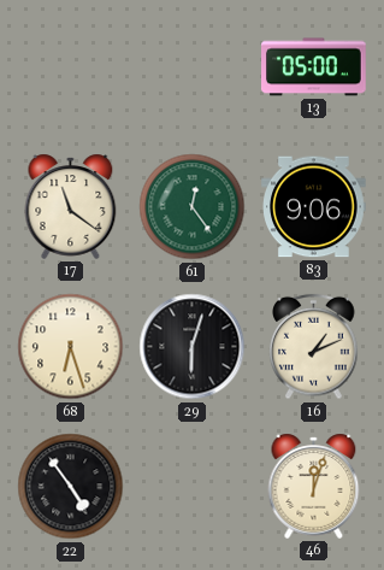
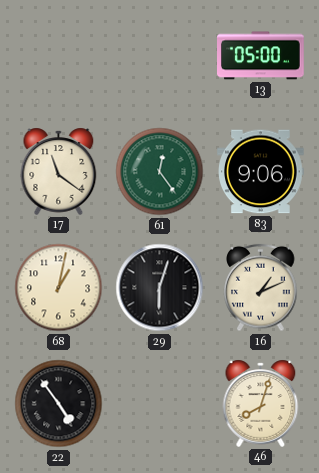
68: 6:27 -> 1:02
46: 12:03 -> 8:03
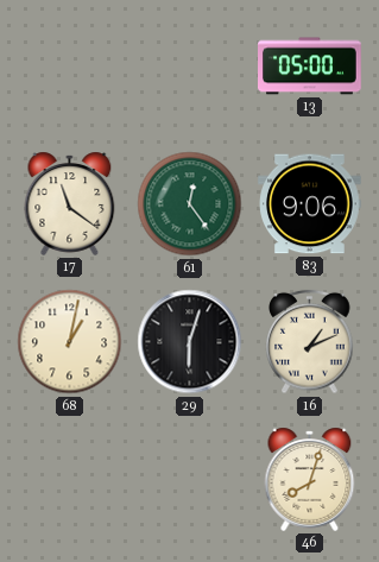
22: 4:54 -> none
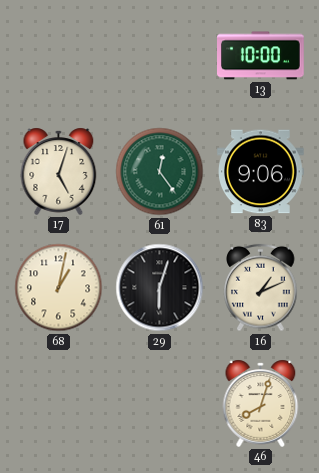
13: 05:00 -> 10:00
17: 11:21 -> 5:03
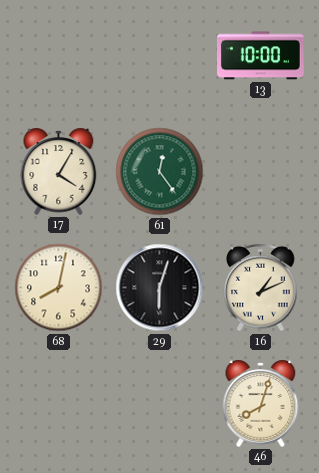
17: 5:03 -> 4:05
83: 9:06 -> none
68: 1:02 -> 8:02
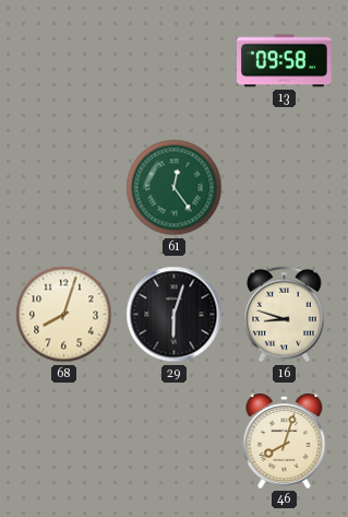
13: 10:00 -> 09:58
17: 4:05 -> none
68: 8:02 -> 8:03
16: 1:11 -> 8:48
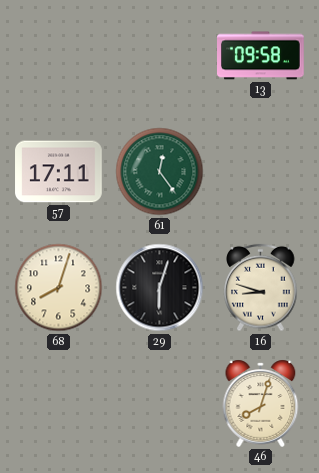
57: none -> 17:11
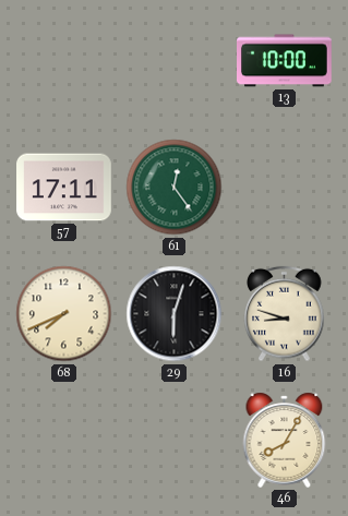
13: 09:58 -> 10:00
68: 8:03 -> 7:41
46: 8:03 -> 8:05
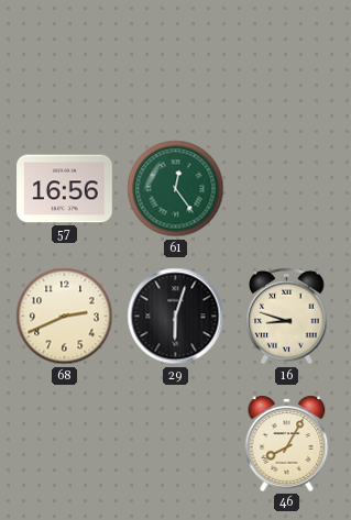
13: 10:00 -> none
57: 17:11 -> 16:56
68: 7:41 -> 2:41
